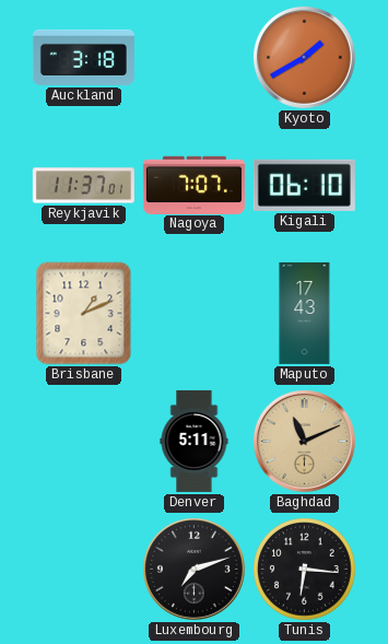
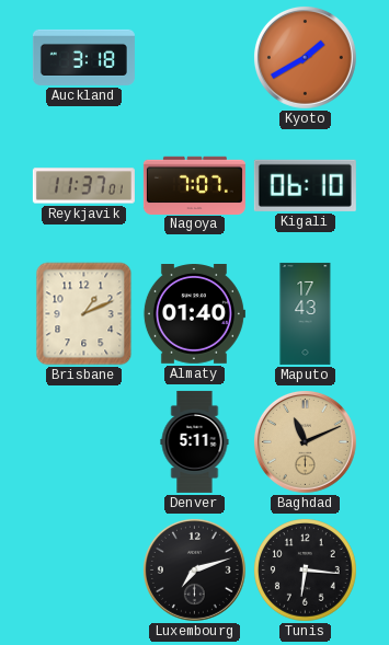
Almaty: none -> 01:40
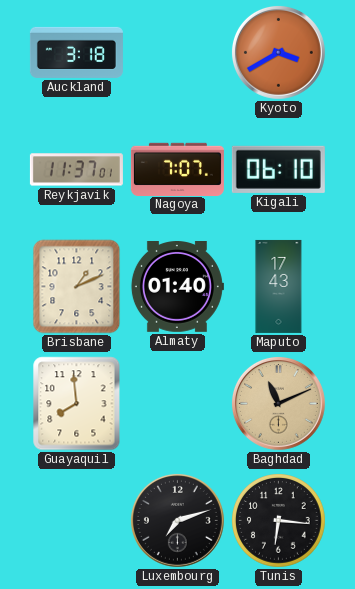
Kyoto: 1:40 -> 3:40
Guayaquil: none -> 7:59
Denver: 5:11 -> none
